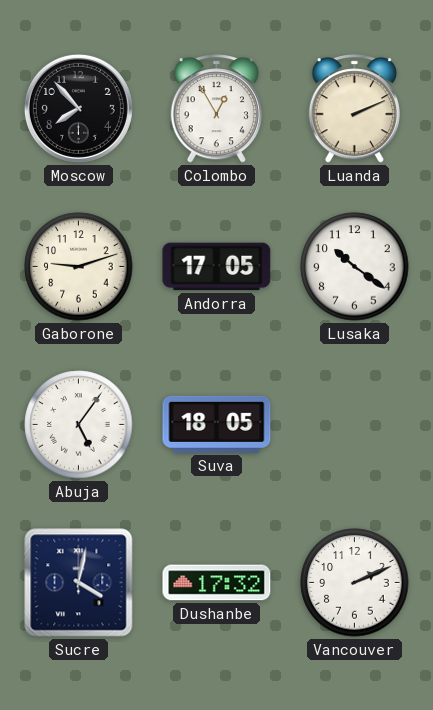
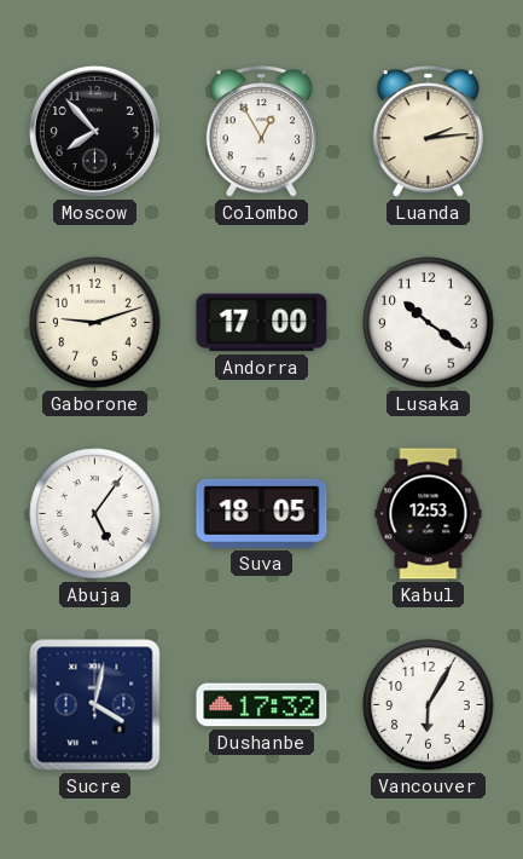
Luanda: 2:11 -> 2:14
Andorra: 17:05 -> 17:00
Kabul: none -> 12:53
Vancouver: 2:11 -> 6:05
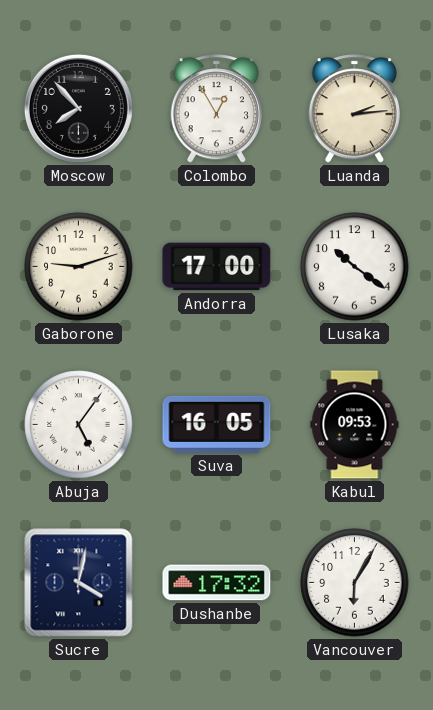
Suva: 18:05 -> 16:05
Kabul: 12:53 -> 09:53
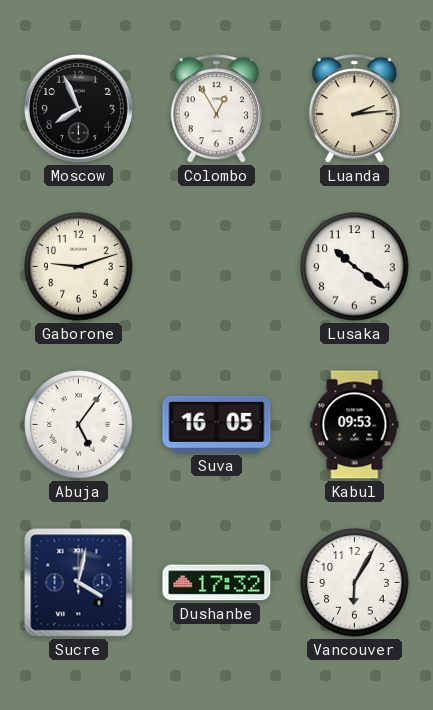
Moscow: 7:53 -> 7:56
Andorra: 17:00 -> none
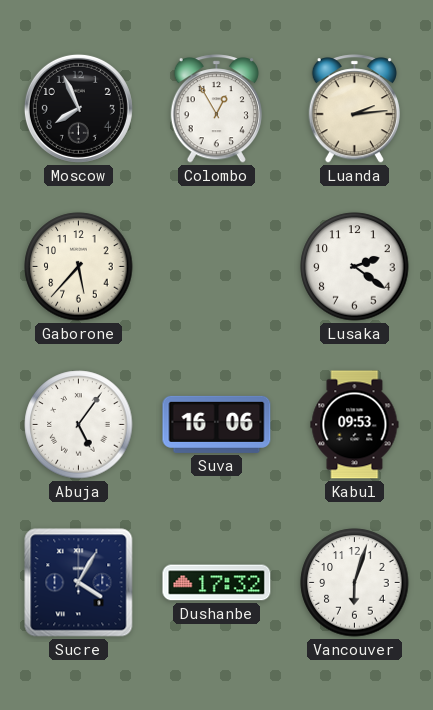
Gaborone: 9:12 -> 5:37
Lusaka: 10:21 -> 2:21
Suva: 16:05 -> 16:06
Sucre: 4:02 -> 4:05
Vancouver: 6:05 -> 6:03
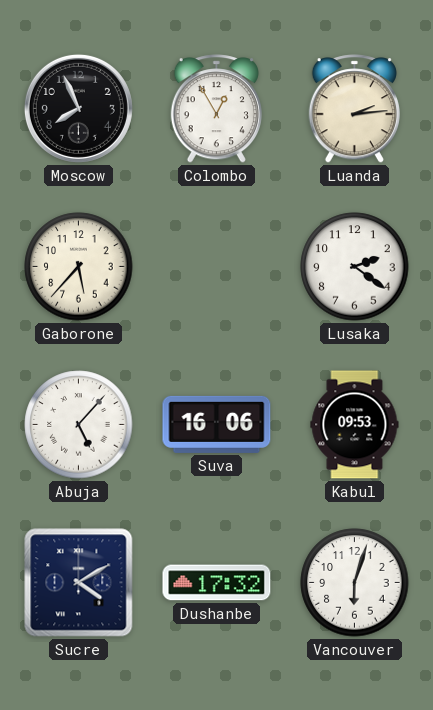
Abuja: 5:06 -> 5:07
Sucre: 4:05 -> 4:10
